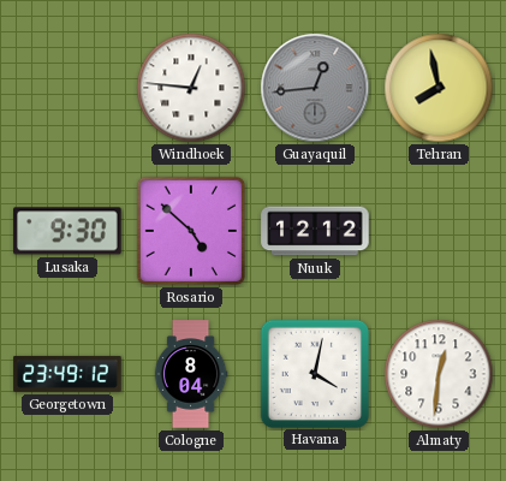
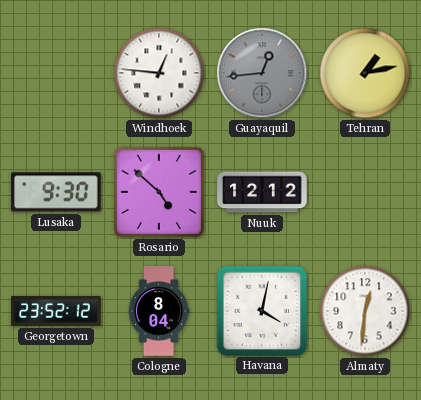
Tehran: 7:58 -> 1:13
Georgetown: 23:49 -> 23:52
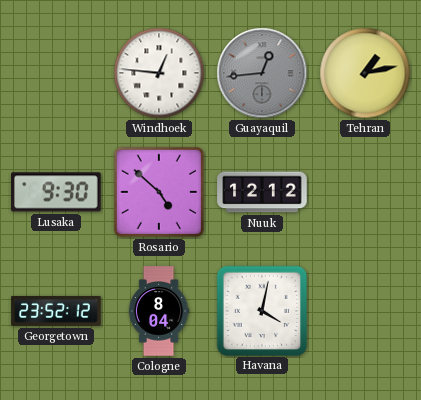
Almaty: 12:31 -> none
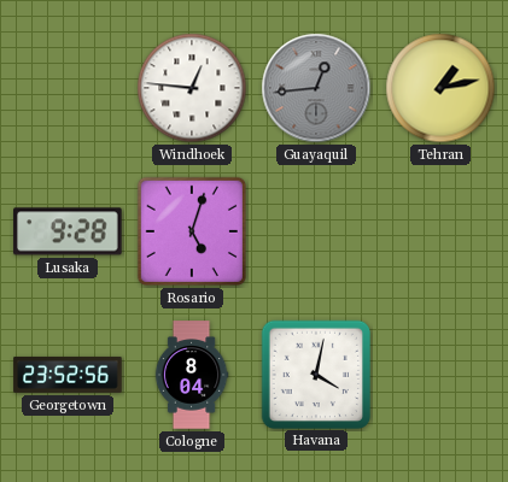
Lusaka: 9:30 -> 9:28
Rosario: 4:52 -> 5:03
Nuuk: 12:12 -> none
Georgetown: 23:52:12 -> 23:52:56
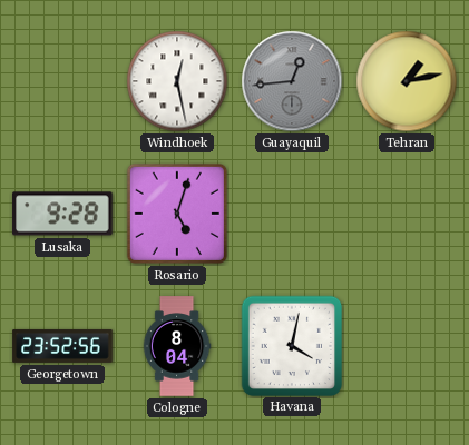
Windhoek: 12:46 -> 12:28
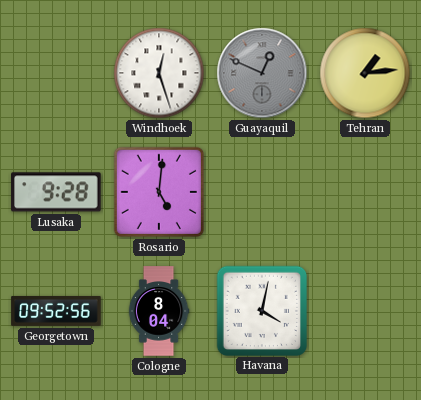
Windhoek: 12:28 -> 12:27
Guayaquil: 12:44 -> 12:49
Tehran: 1:13 -> 1:14
Rosario: 5:03 -> 5:01
Georgetown: 23:52 -> 09:52
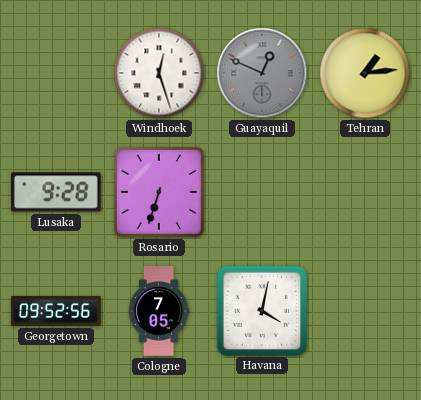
Rosario: 5:01 -> 6:33
Cologne: 8:04 -> 7:05
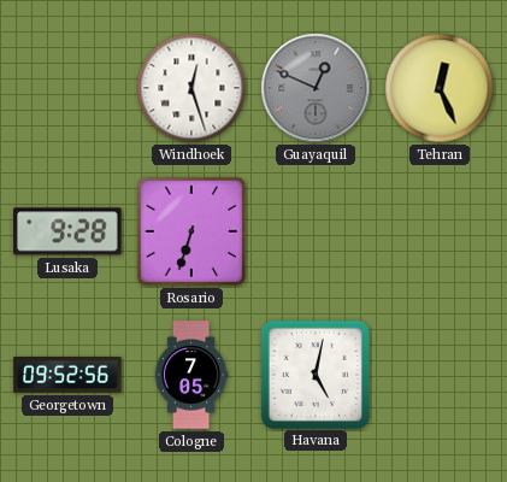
Tehran: 1:14 -> 12:26
Havana: 4:02 -> 5:02
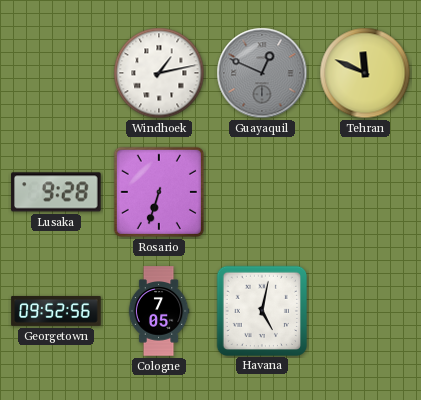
Windhoek: 12:27 -> 1:13
Tehran: 12:26 -> 11:49
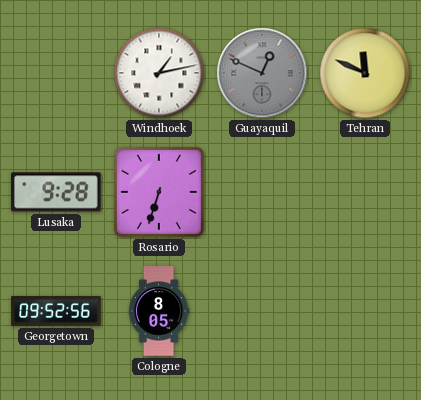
Cologne: 7:05 -> 8:05
Havana: 5:02 -> none
